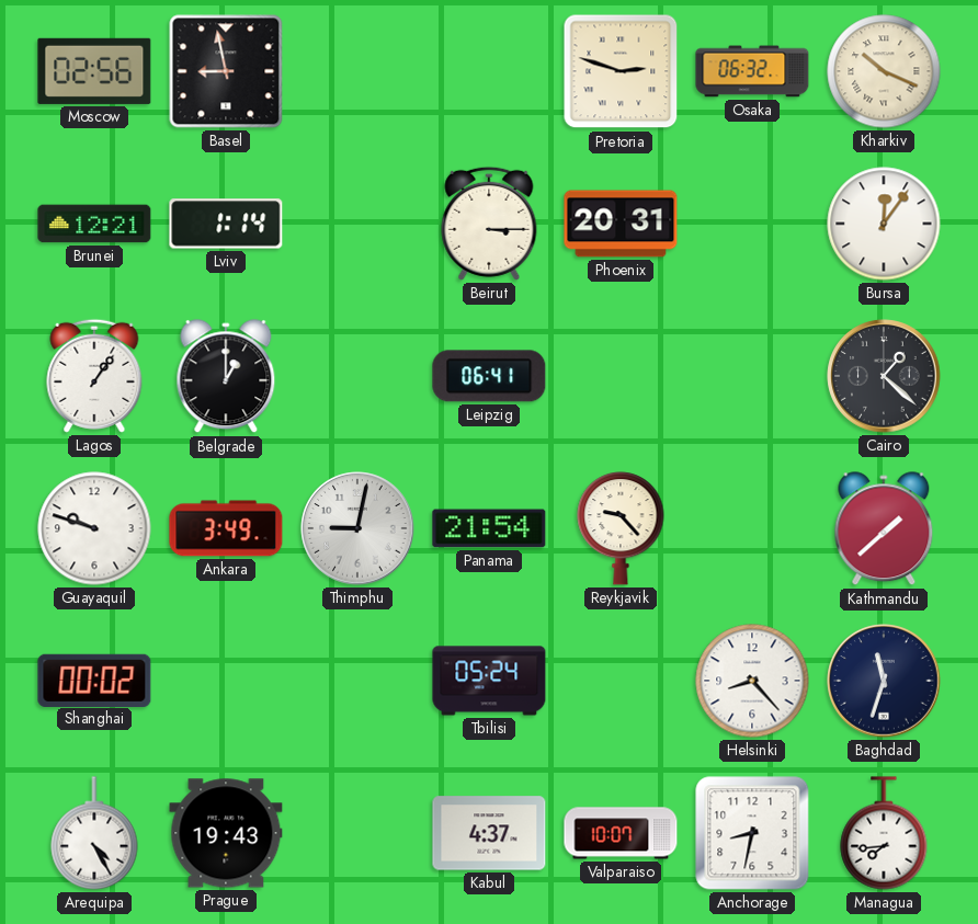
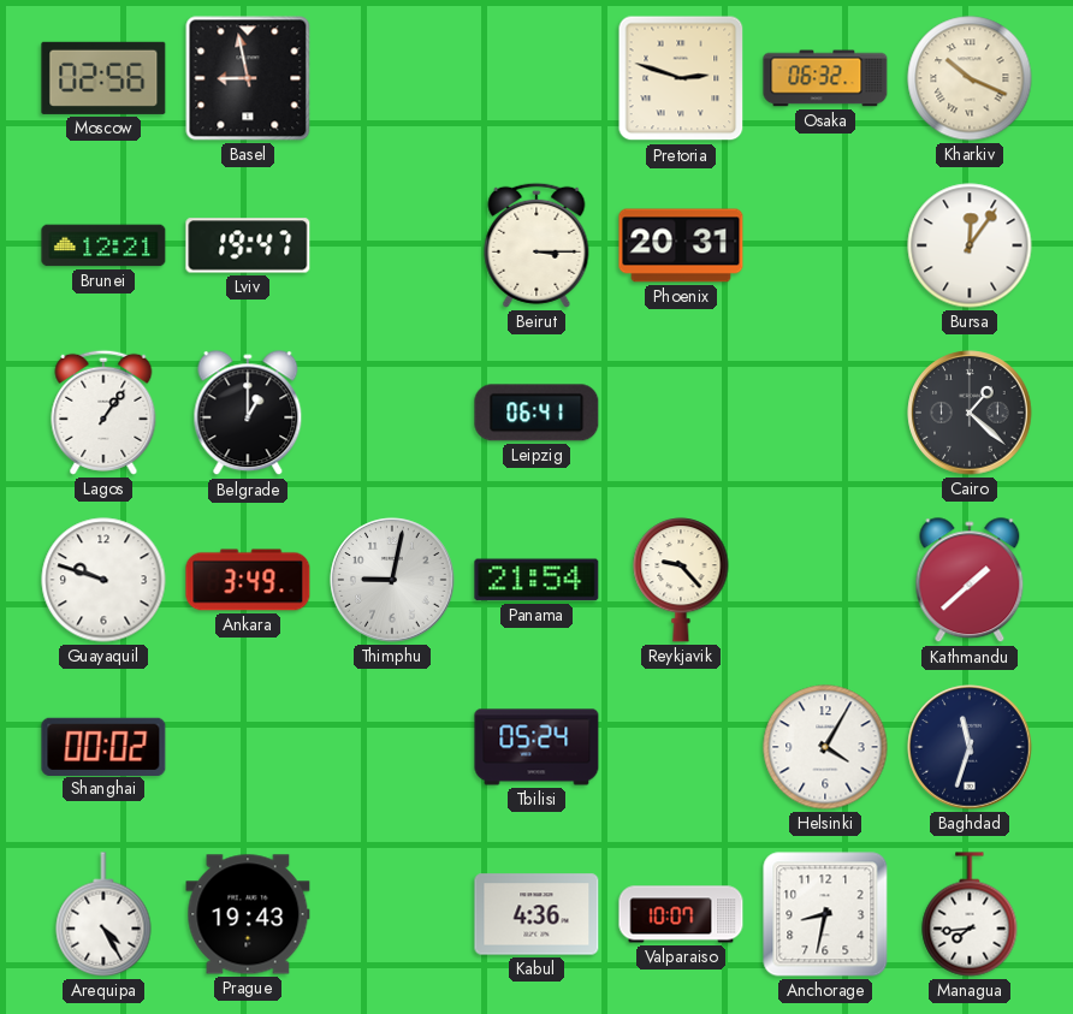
Lviv: 1:14 -> 19:47
Helsinki: 8:23 -> 4:05
Kabul: 4:37 -> 4:36
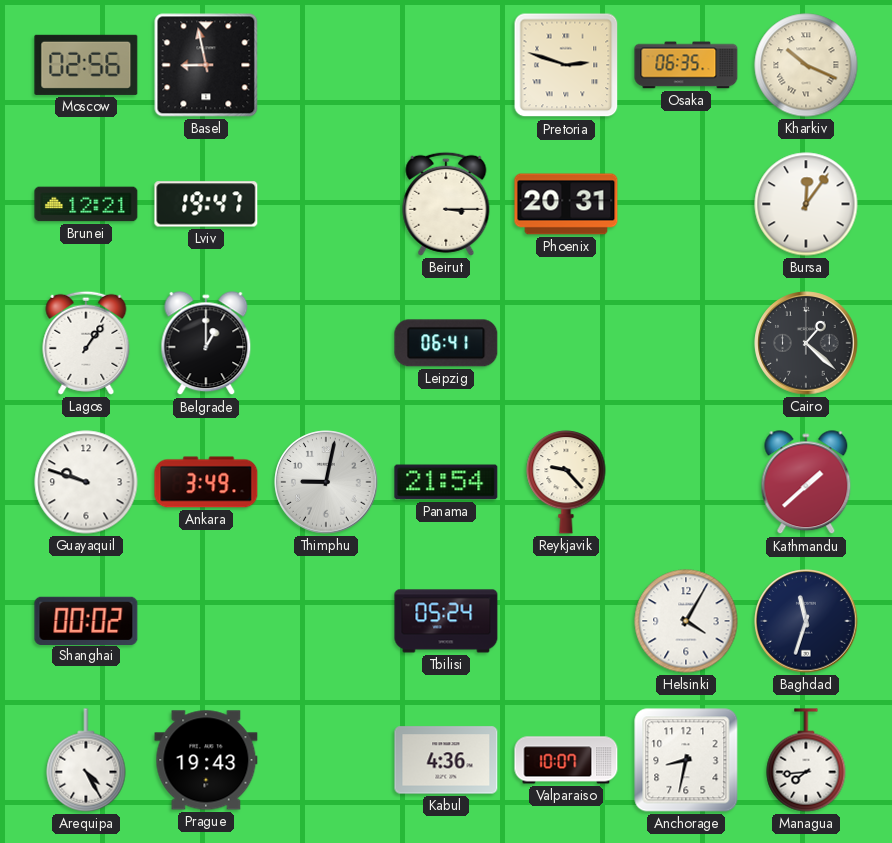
Osaka: 06:32 -> 06:35
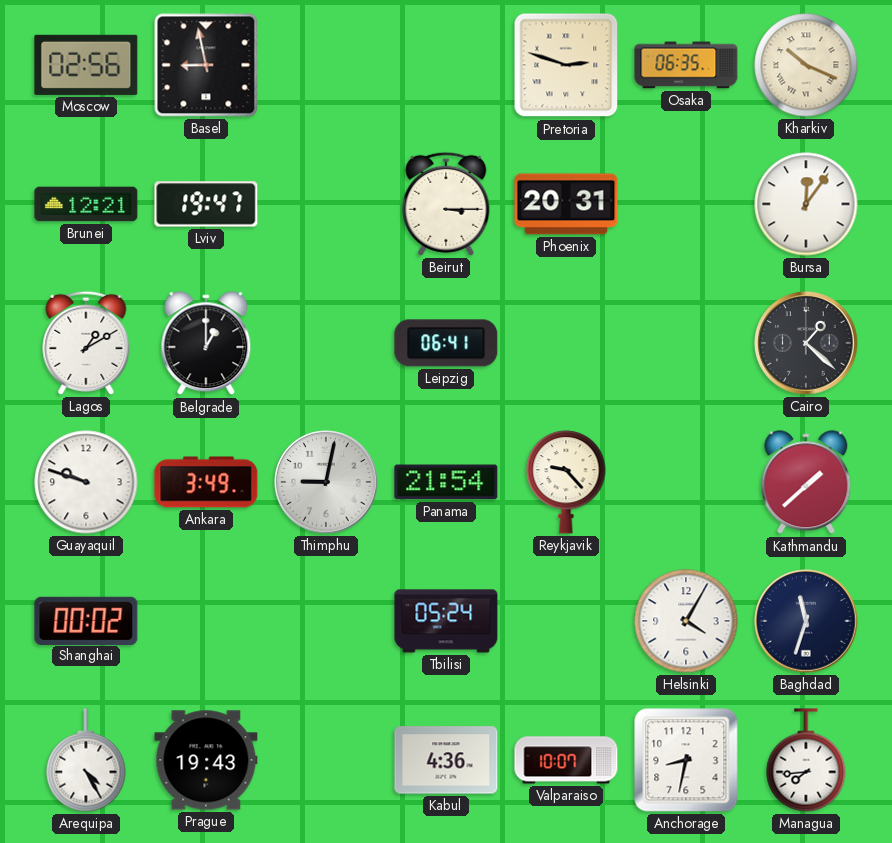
Lagos: 1:06 -> 1:10
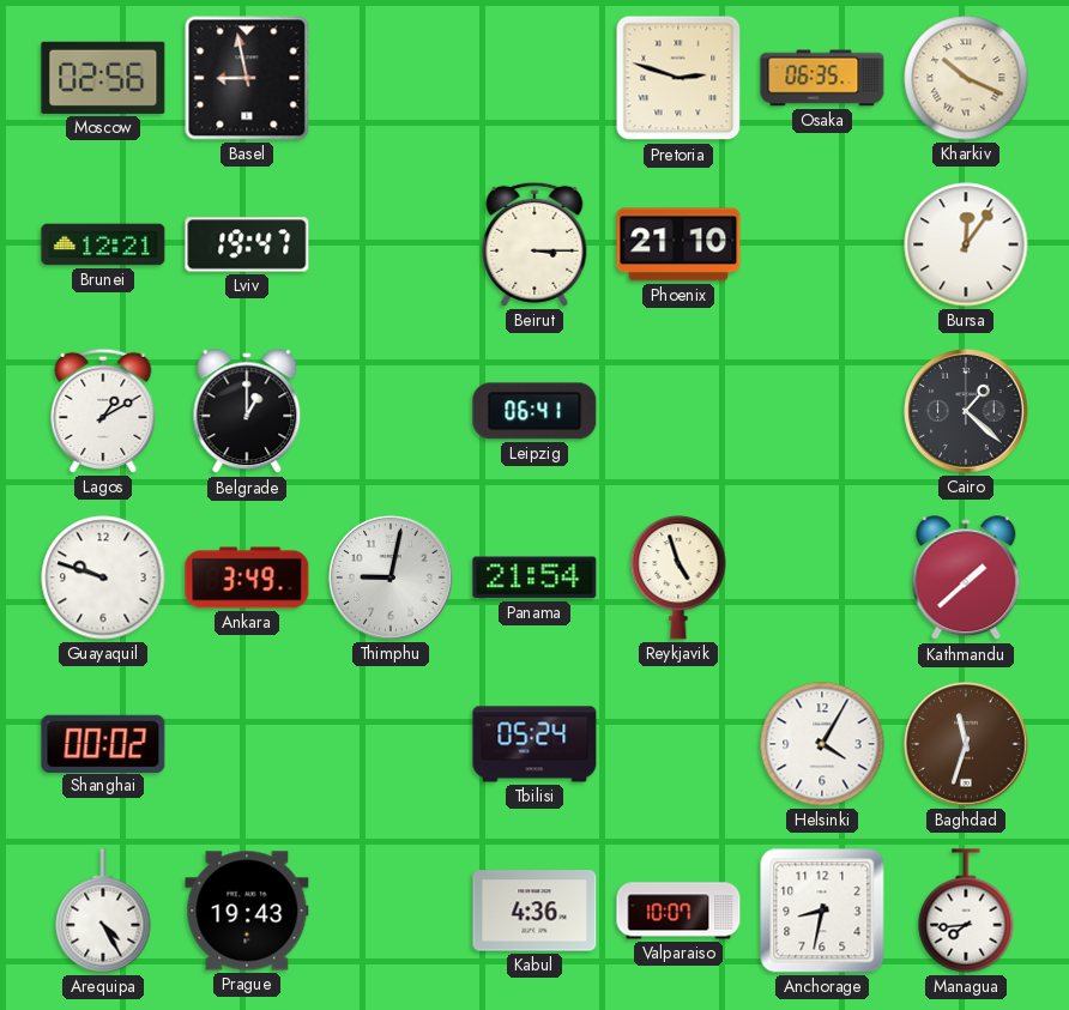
Phoenix: 20:31 -> 21:10
Reykjavik: 9:23 -> 4:57
Baghdad dial: navy -> brown
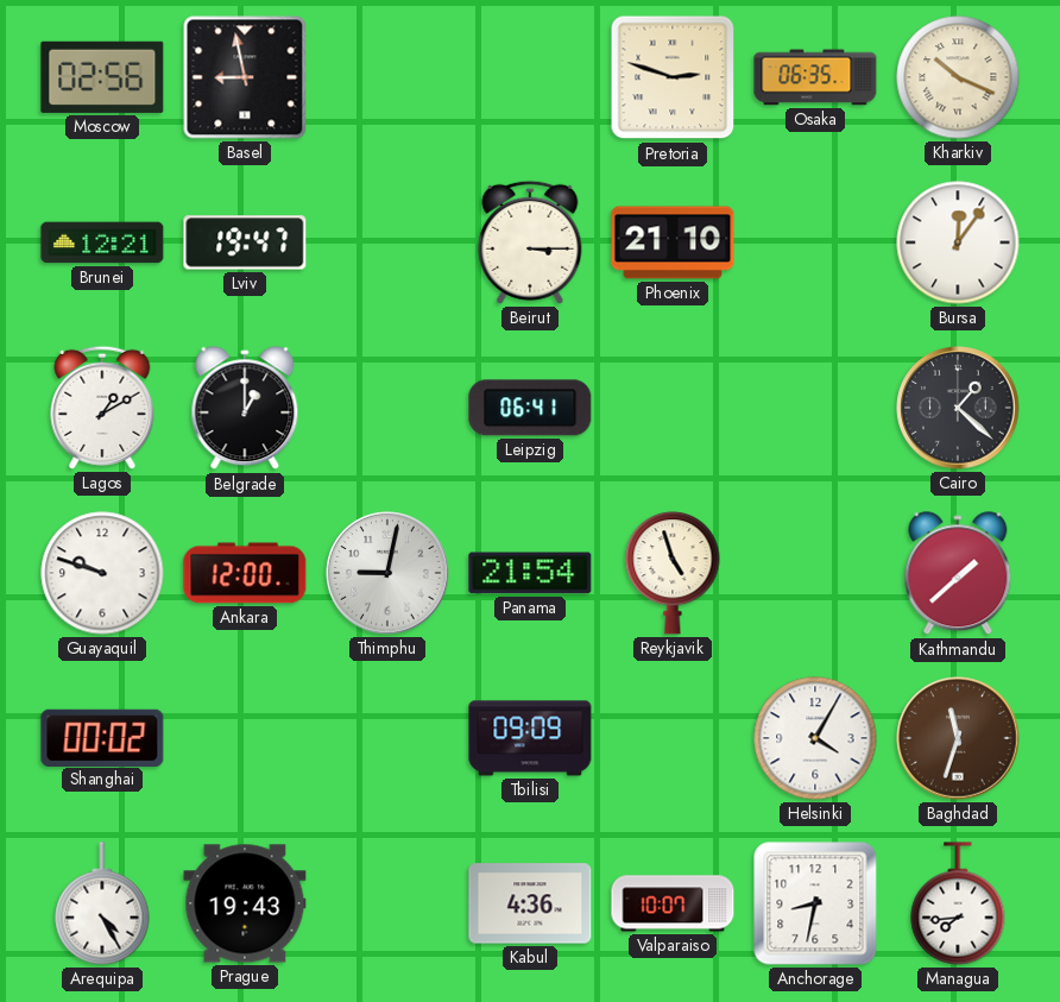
Ankara: 3:49 -> 12:00
Tbilisi: 05:24 -> 09:09
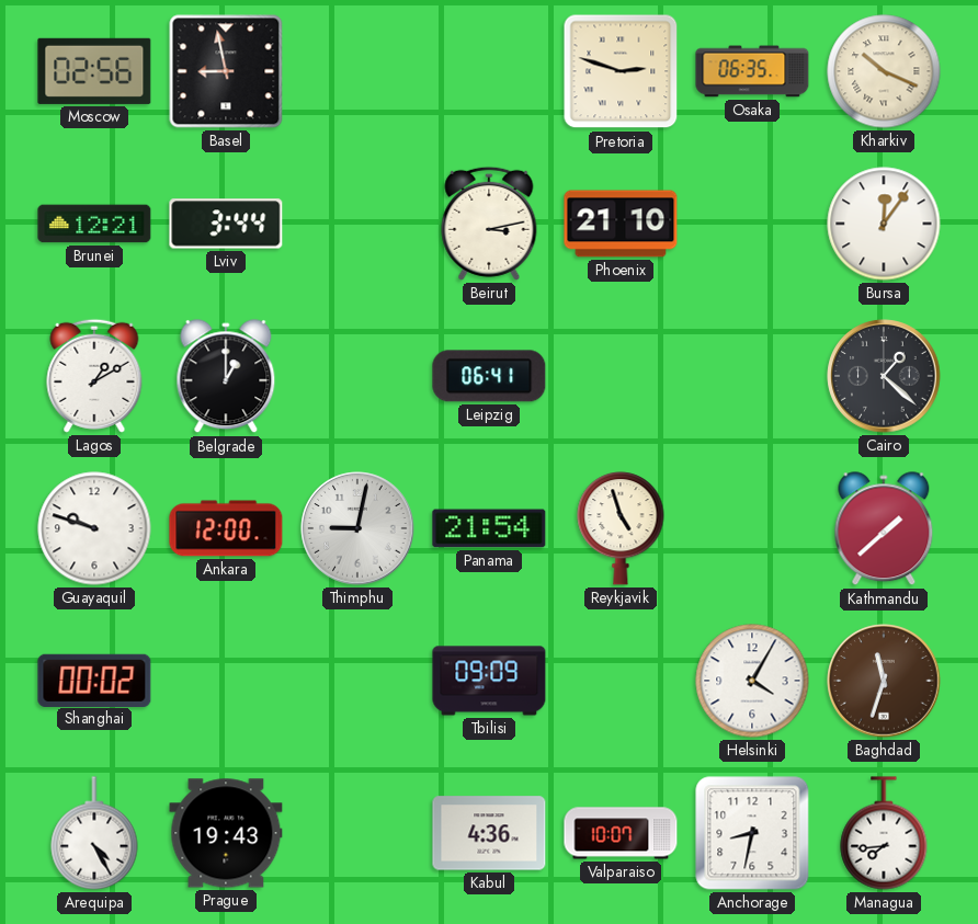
Lviv: 19:47 -> 3:44
Beirut: 3:15 -> 3:13
